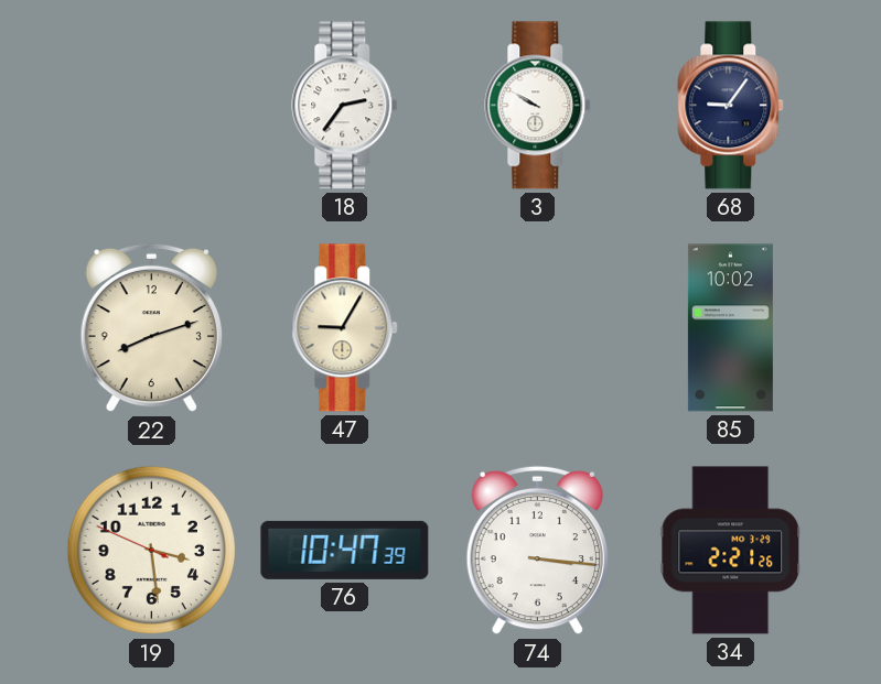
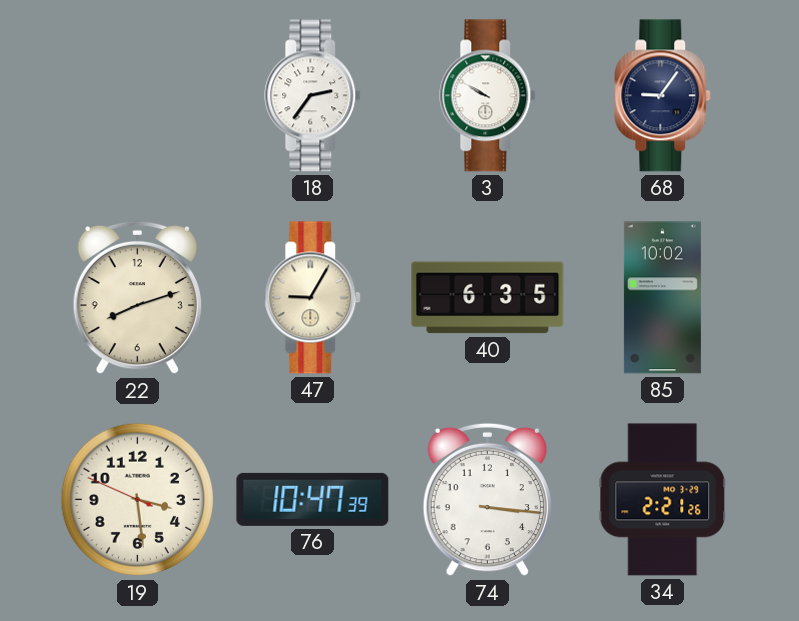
40: none -> 6:35
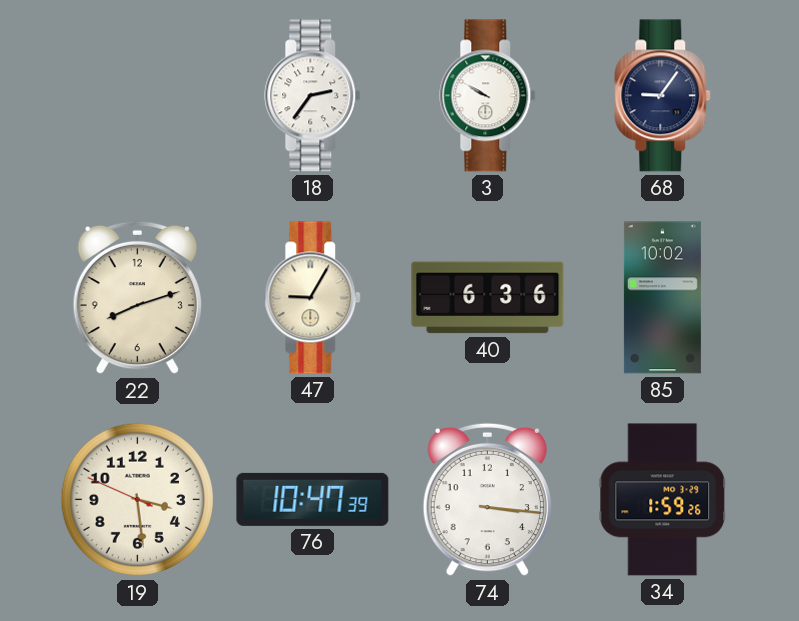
40: 6:35 -> 6:36
34: 2:21 -> 1:59
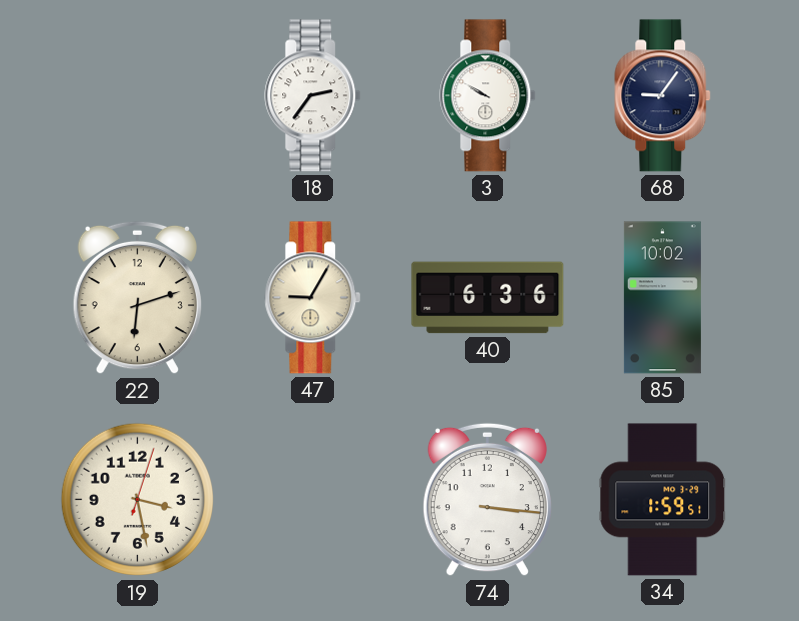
22: 8:12 -> 6:12
19: 3:28:49 -> 3:28:03
76: 10:47 -> none
34: 1:59:26 -> 1:59:51
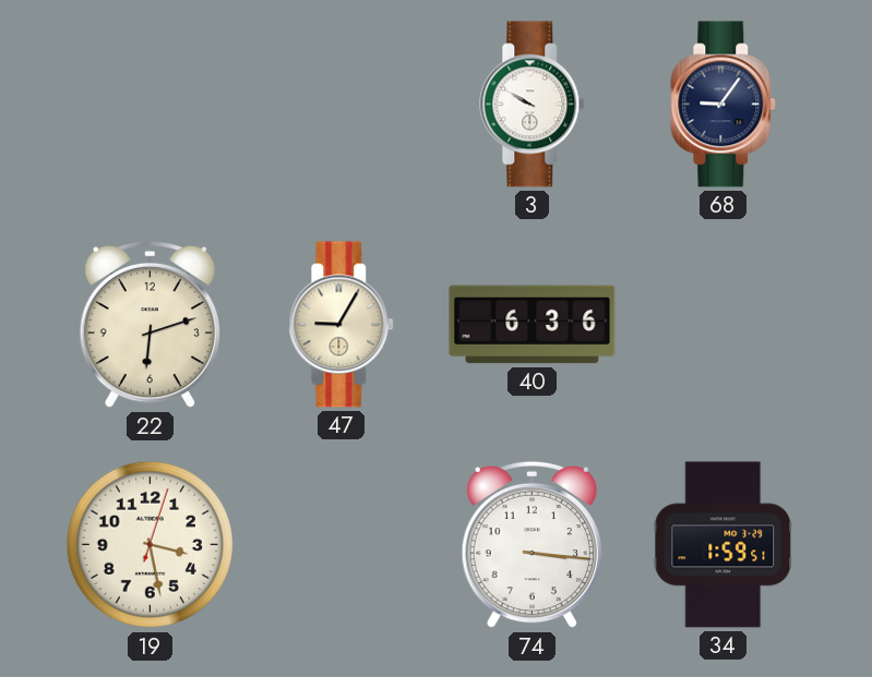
18: 2:36 -> none
85: 10:02 -> none
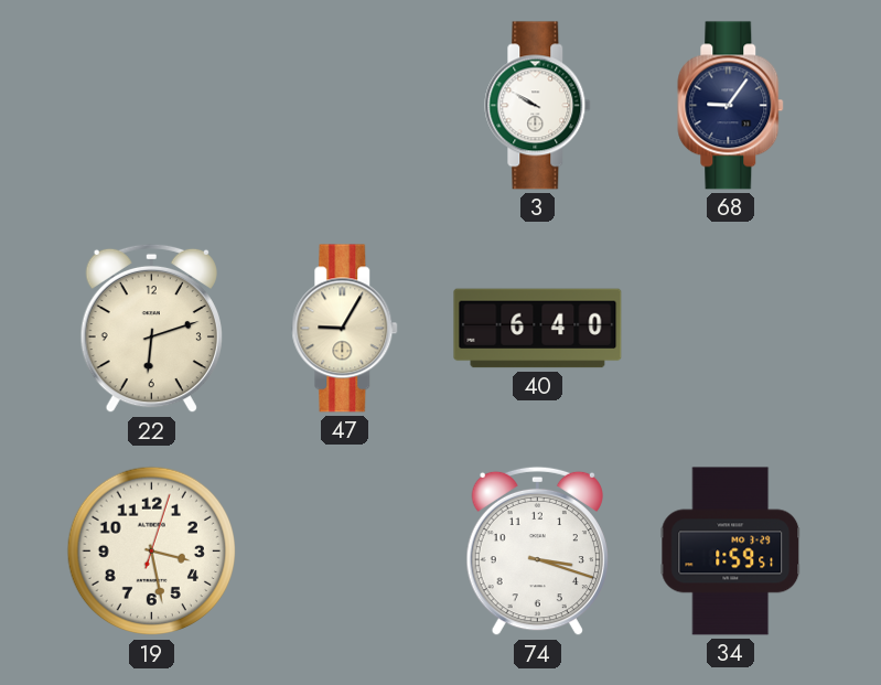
40: 6:36 -> 6:40
74: 3:16 -> 3:18
